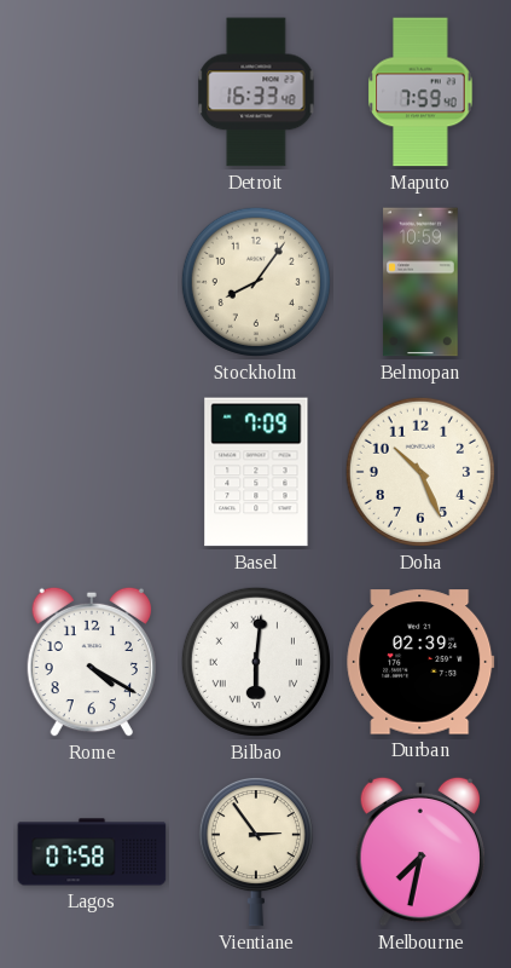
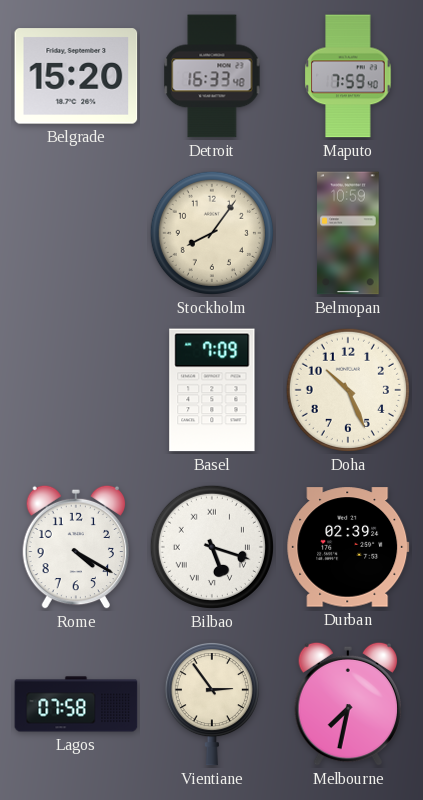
Belgrade: none -> 15:20
Bilbao: 6:01 -> 5:18
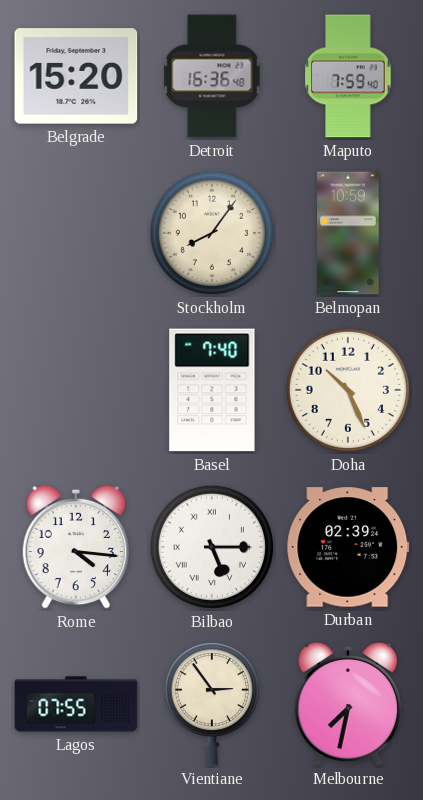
Detroit: 16:33 -> 16:36
Basel: 7:09 -> 7:40
Rome: 4:20 -> 4:16
Bilbao: 5:18 -> 5:15
Lagos: 07:58 -> 07:55
